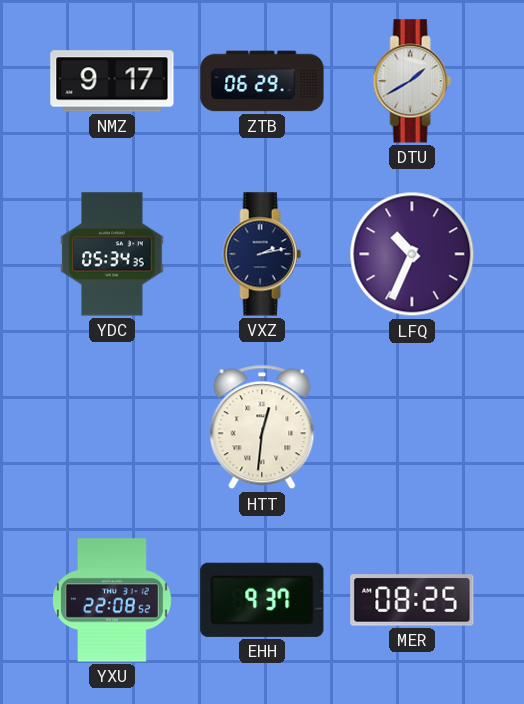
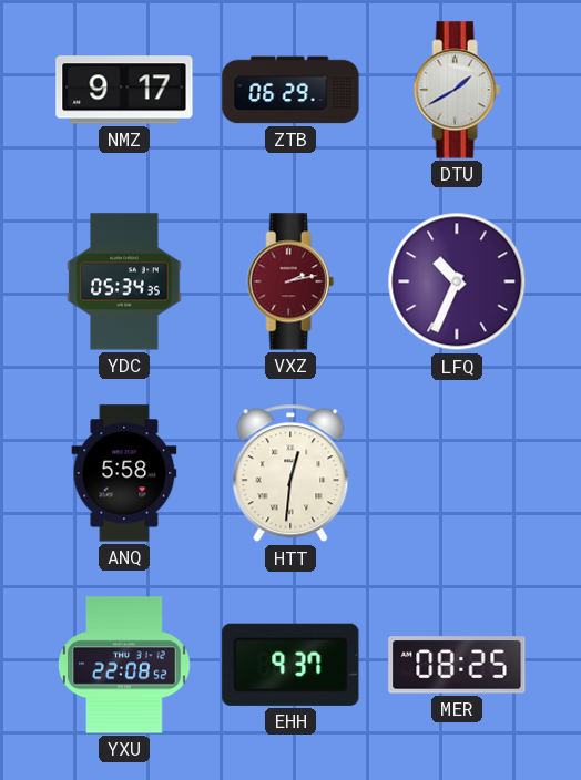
VXZ dial: navy -> burgundy
ANQ: none -> 5:58
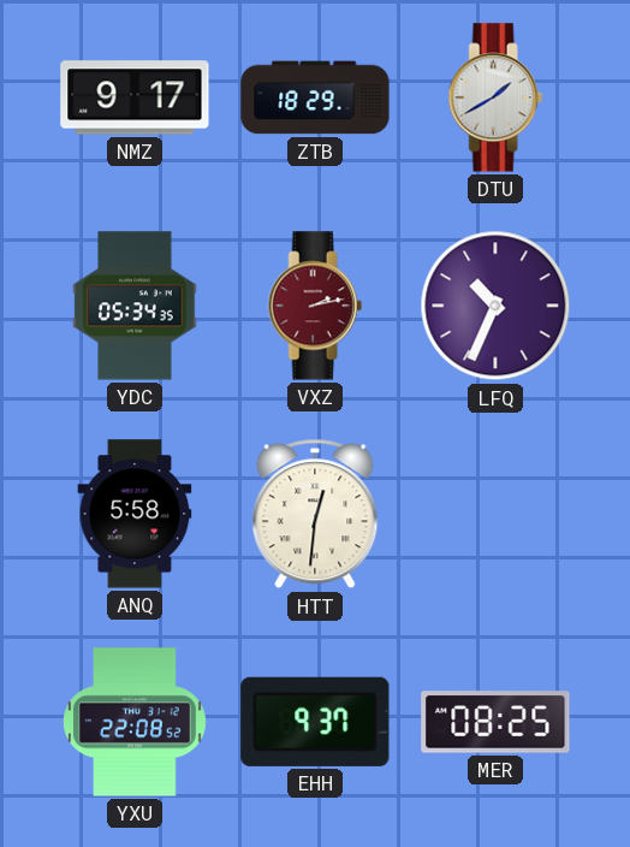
ZTB: 06:29 -> 18:29
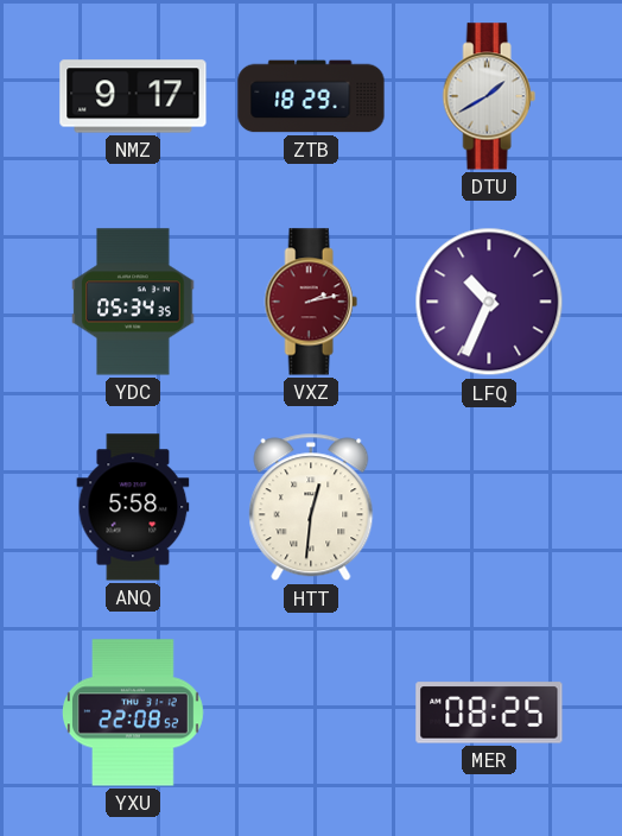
EHH: 9:37 -> none
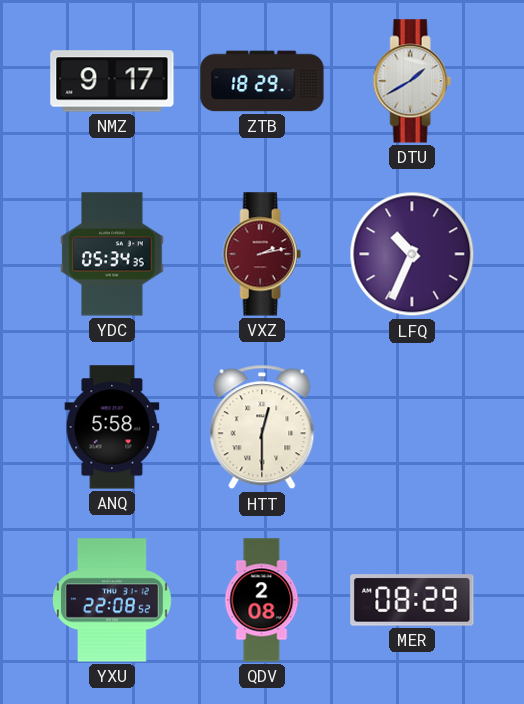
HTT: 12:31 -> 12:30
QDV: none -> 2:08
MER: 08:25 -> 08:29
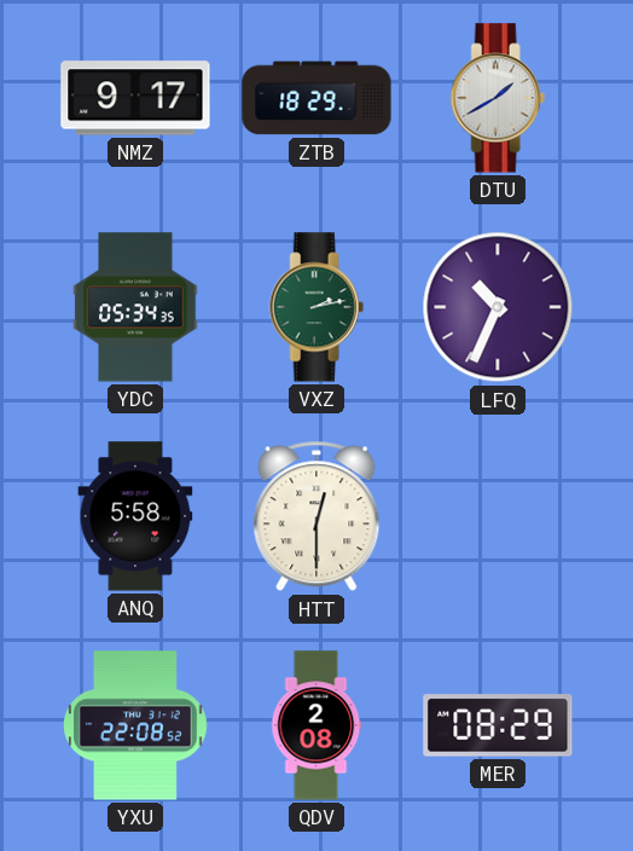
VXZ dial: burgundy -> green
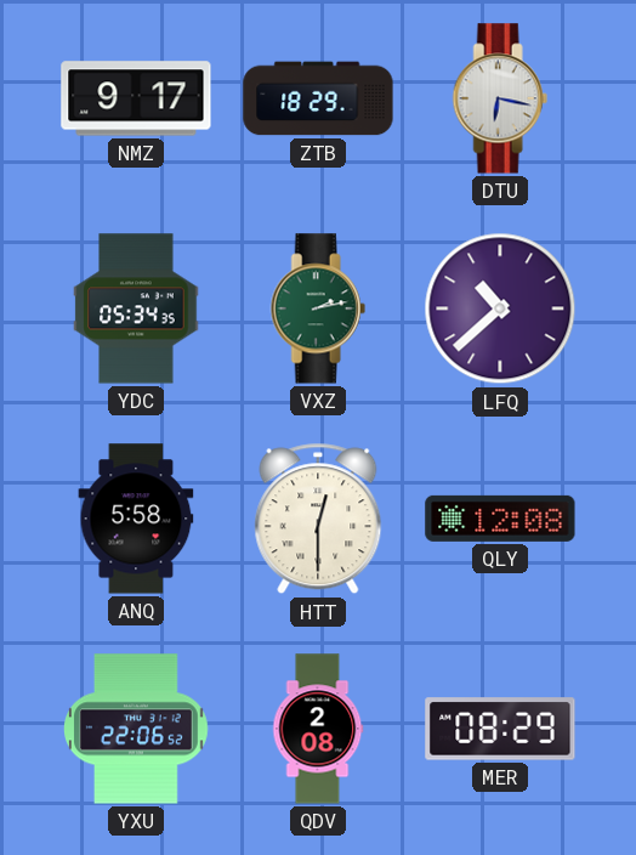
DTU: 1:40 -> 6:17
LFQ: 10:34 -> 10:38
QLY: none -> 12:08
YXU: 22:08 -> 22:06
